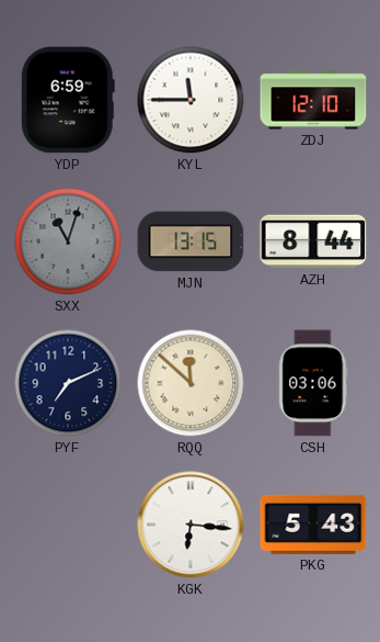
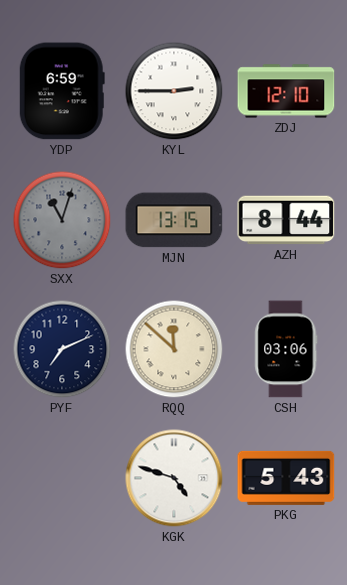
KYL: 11:45 -> 2:45
KGK: 6:16 -> 4:48
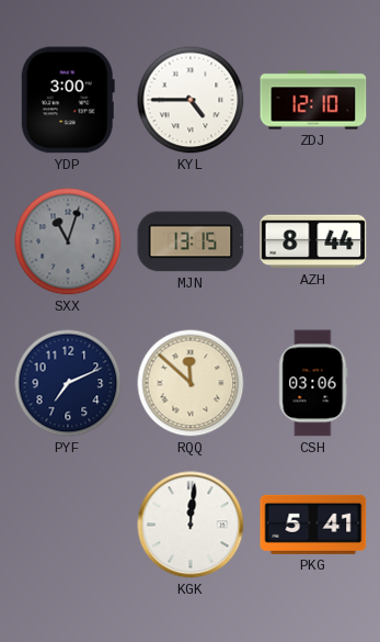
YDP: 6:59 -> 3:00
KYL: 2:45 -> 4:45
KGK: 4:48 -> 12:01
PKG: 5:43 -> 5:41
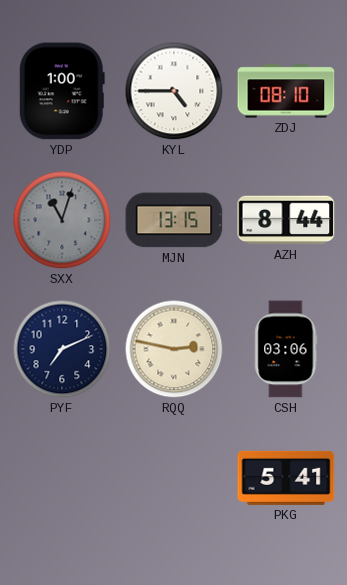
YDP: 3:00 -> 1:00
ZDJ: 12:10 -> 08:10
RQQ: 11:52 -> 2:47
KGK: 12:01 -> none
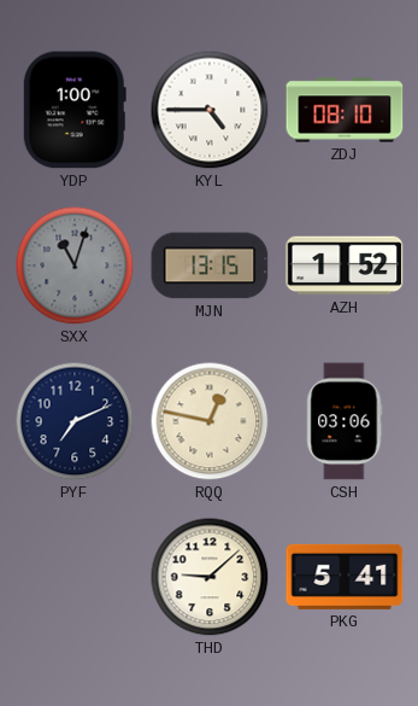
AZH: 8:44 -> 1:52
RQQ: 2:47 -> 12:47
THD: none -> 9:08
